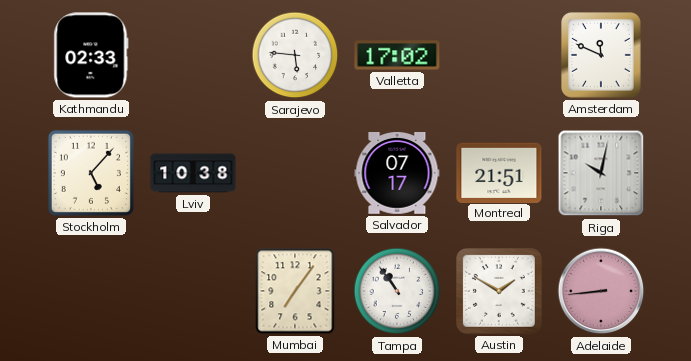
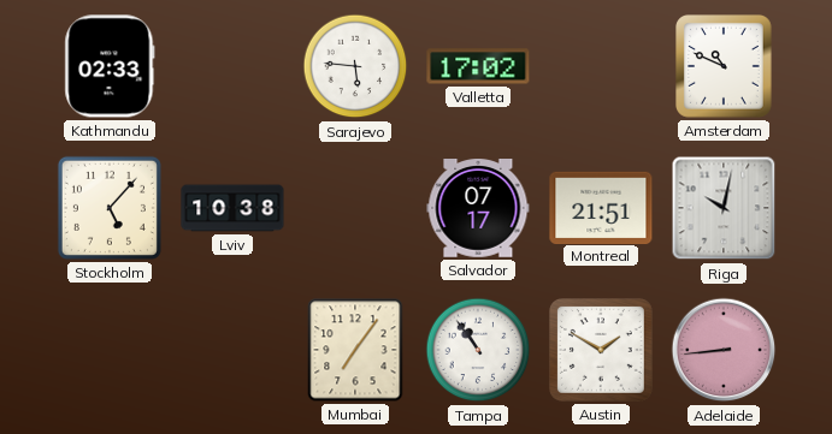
Amsterdam: 11:49 -> 10:49
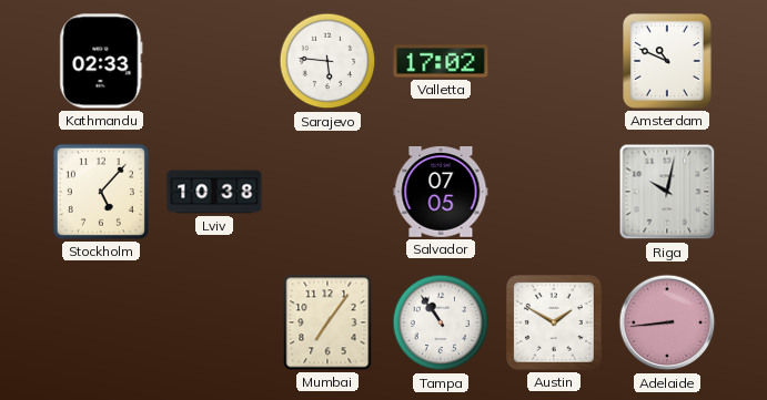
Salvador: 07:17 -> 07:05
Montreal: 21:51 -> none
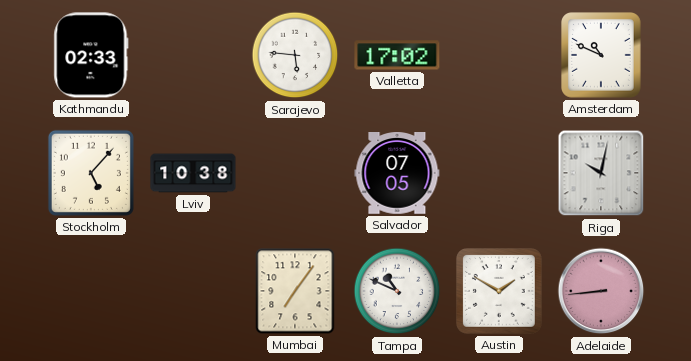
Tampa: 10:54 -> 10:49
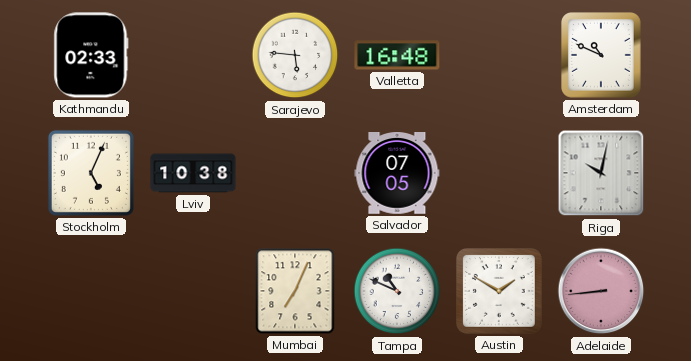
Valletta: 17:02 -> 16:48
Stockholm: 5:07 -> 5:04
Mumbai: 7:06 -> 7:04
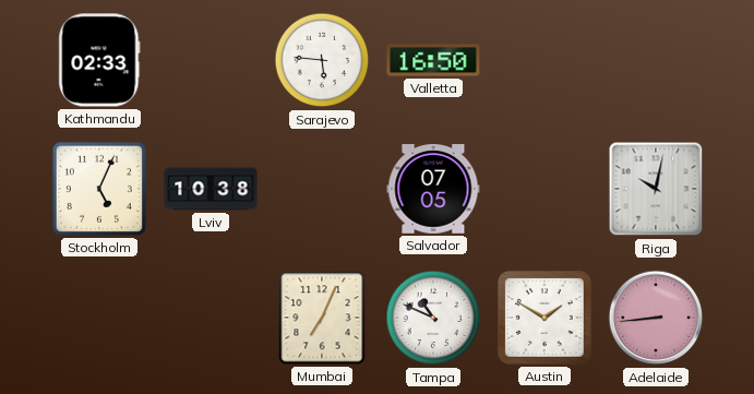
Valletta: 16:48 -> 16:50
Amsterdam: 10:49 -> none
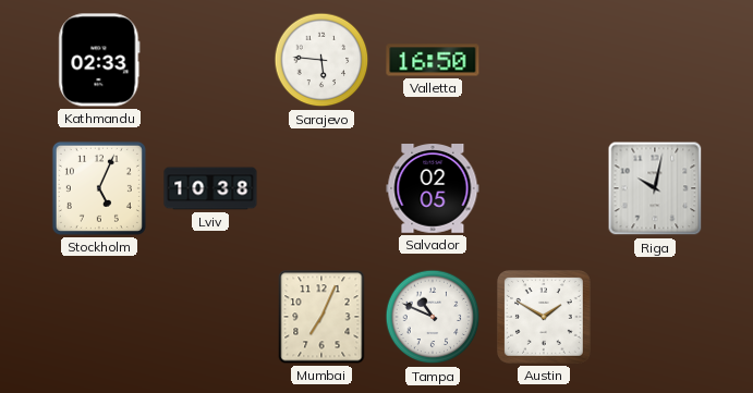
Salvador: 07:05 -> 02:05
Adelaide: 8:44 -> none
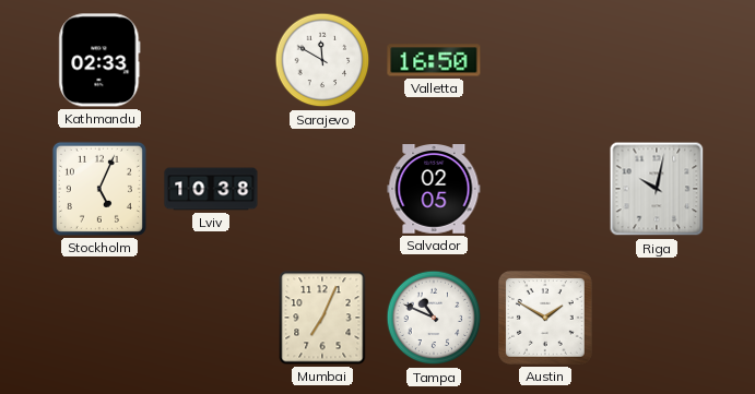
Sarajevo: 5:46 -> 11:50
